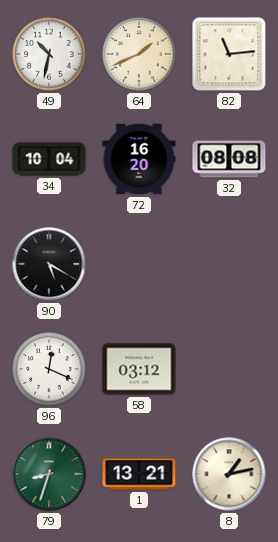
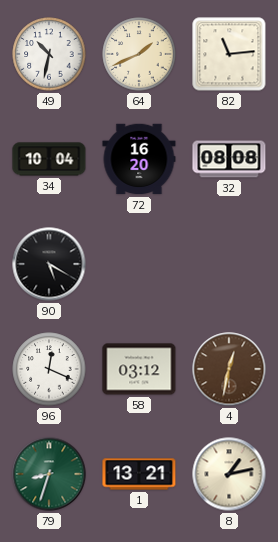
4: none -> 12:32
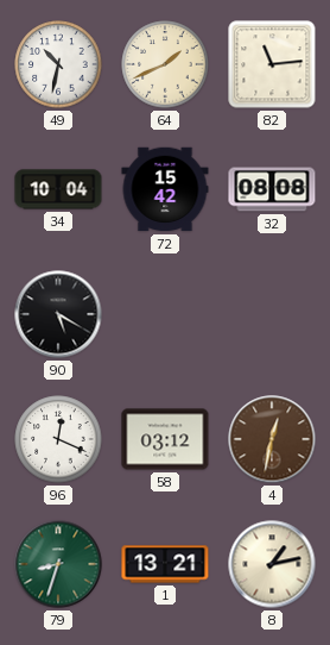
72: 16:20 -> 15:42
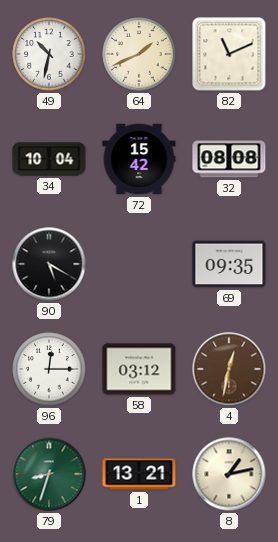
82: 11:14 -> 11:11
69: none -> 09:35
96: 12:19 -> 12:15
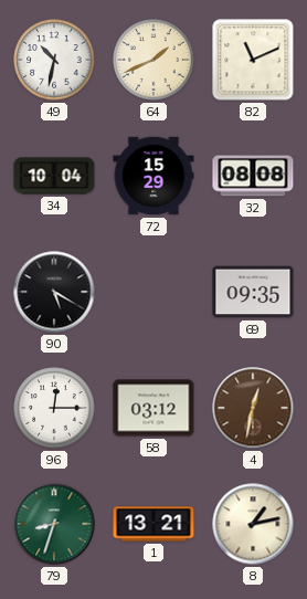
72: 15:42 -> 15:29
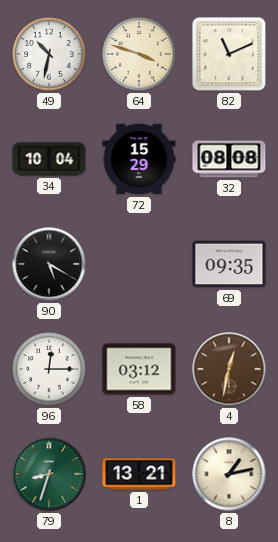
64: 1:41 -> 3:48
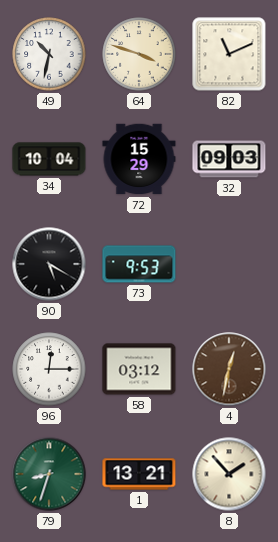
32: 08:08 -> 09:03
73: none -> 9:53
69: 09:35 -> none
8: 1:13 -> 1:53
